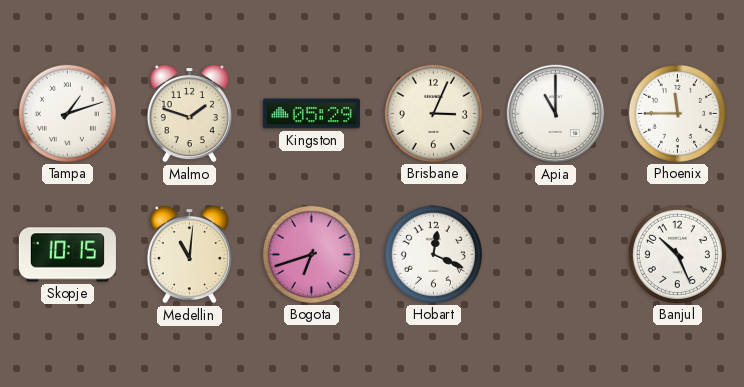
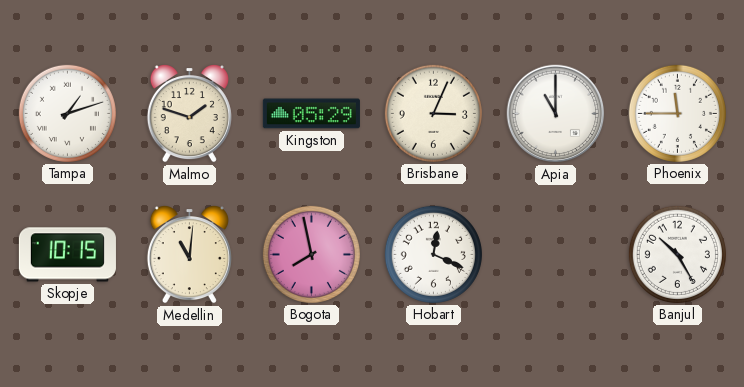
Bogota: 6:42 -> 7:58
Banjul: 10:26 -> 10:25
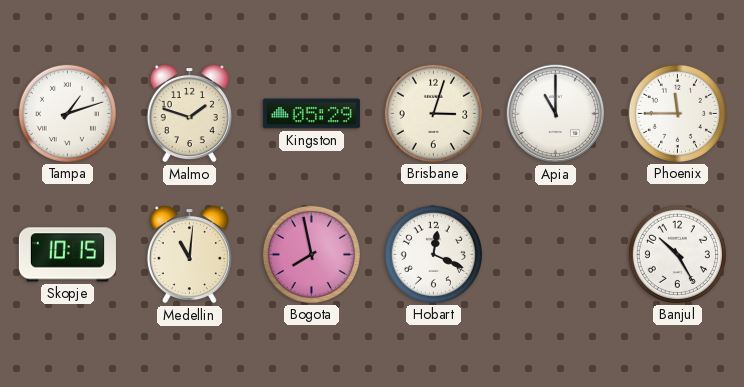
Brisbane: 3:04 -> 3:03
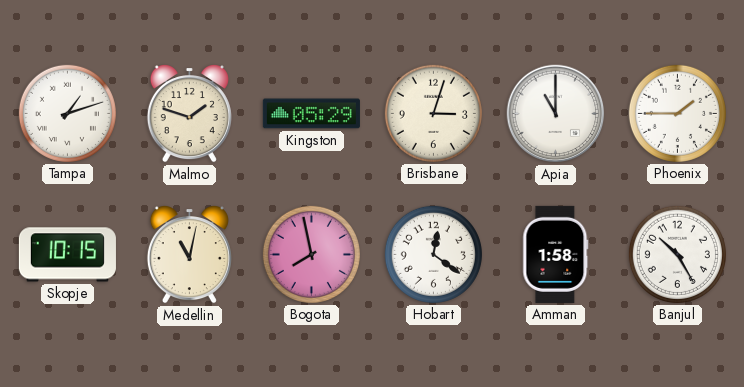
Phoenix: 11:45 -> 1:45
Medellin: 11:01 -> 11:02
Hobart: 12:19 -> 12:21
Amman: none -> 1:58
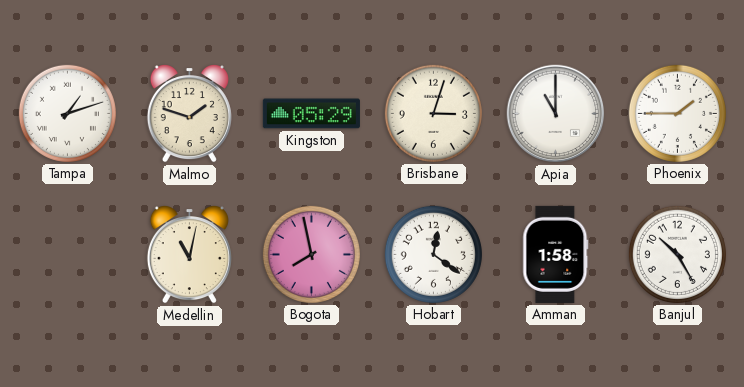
Skopje: 10:15 -> none
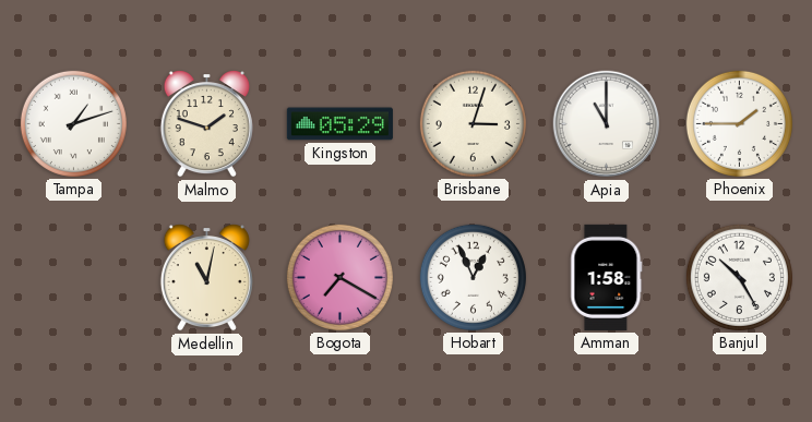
Bogota: 7:58 -> 7:20
Hobart: 12:21 -> 12:56
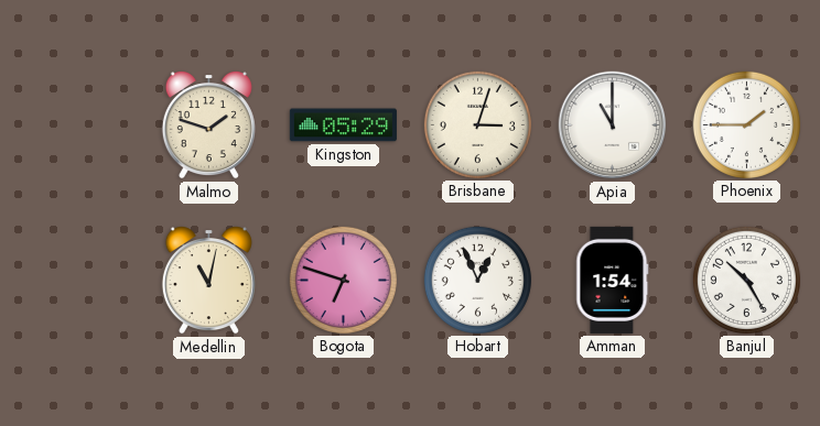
Tampa: 1:12 -> none
Bogota: 7:20 -> 6:48
Amman: 1:58 -> 1:54
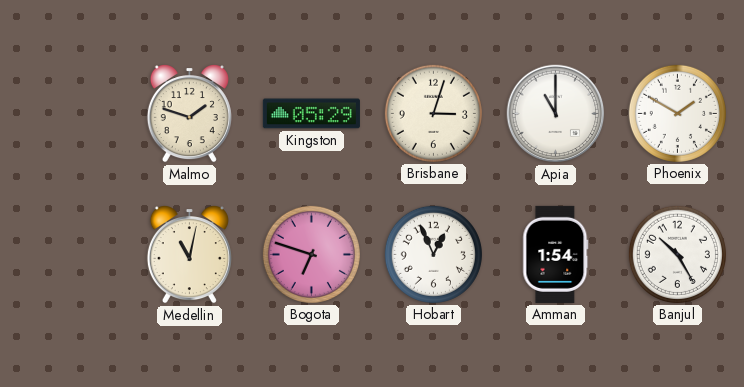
Phoenix: 1:45 -> 1:50
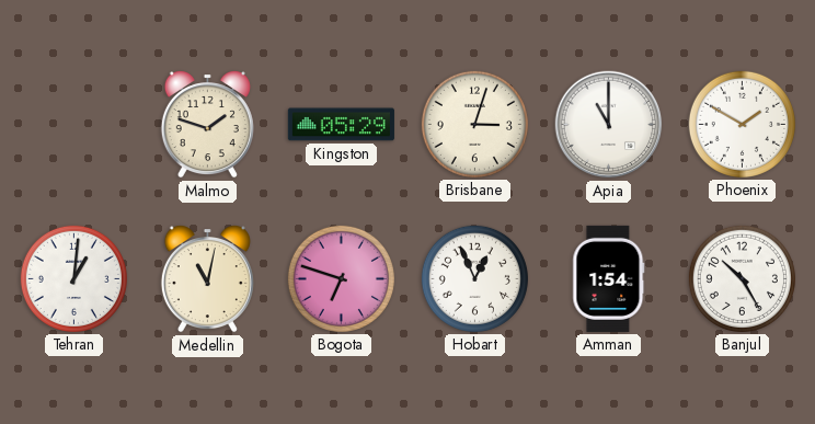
Tehran: none -> 1:01
